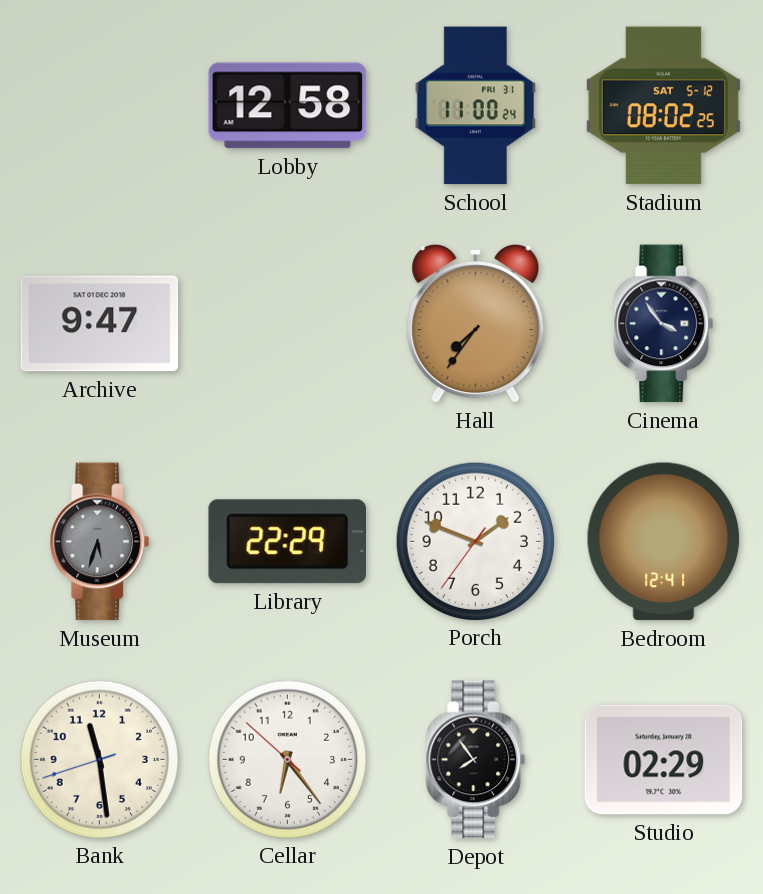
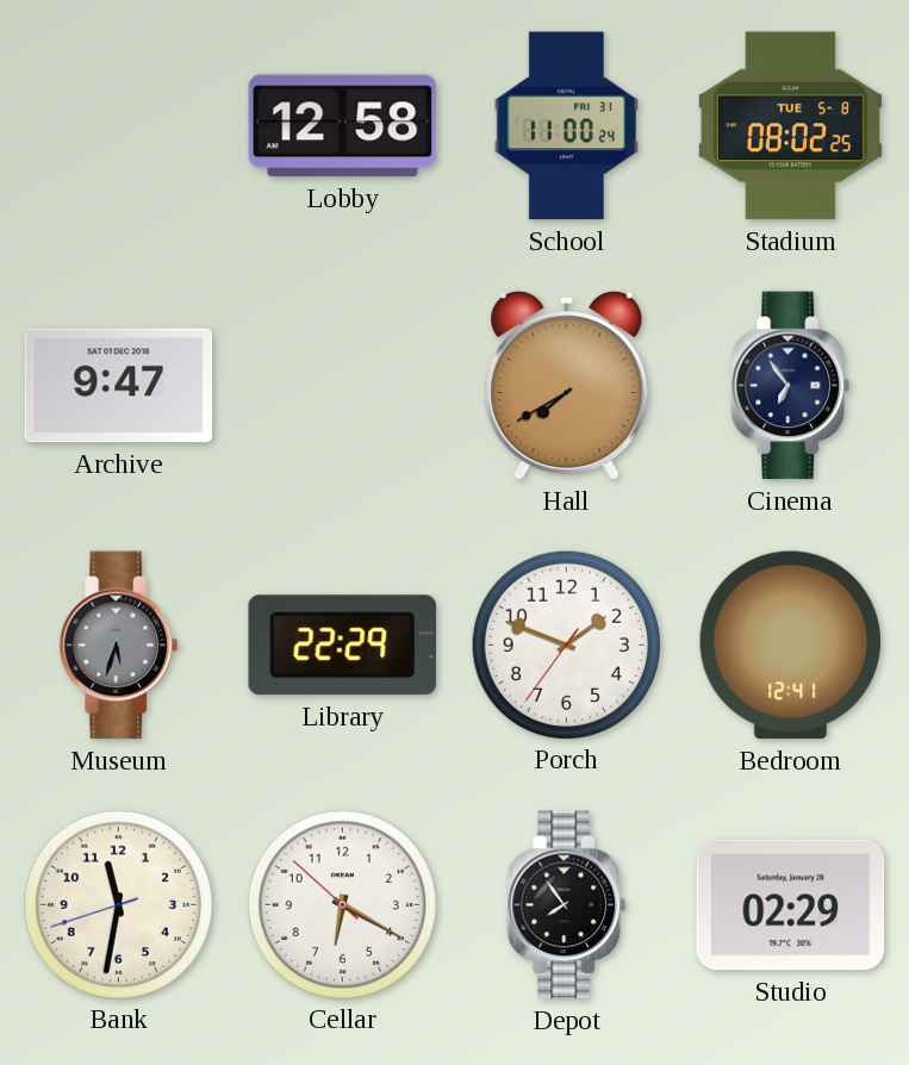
Stadium date: SAT 5-12 -> TUE 5-8
Hall: 7:36 -> 7:40
Cinema: 3:54 -> 6:54
Bank: 11:28 -> 11:31
Cellar: 6:23 -> 6:19
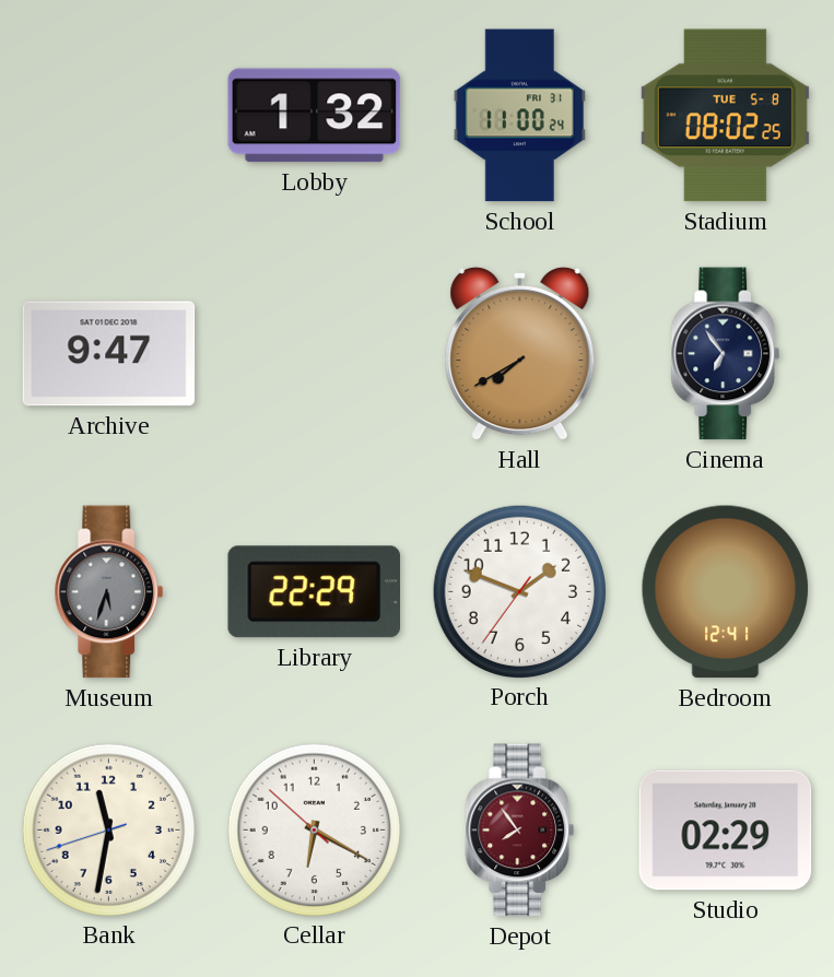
Lobby: 12:58 -> 1:32
Depot dial: black -> burgundy
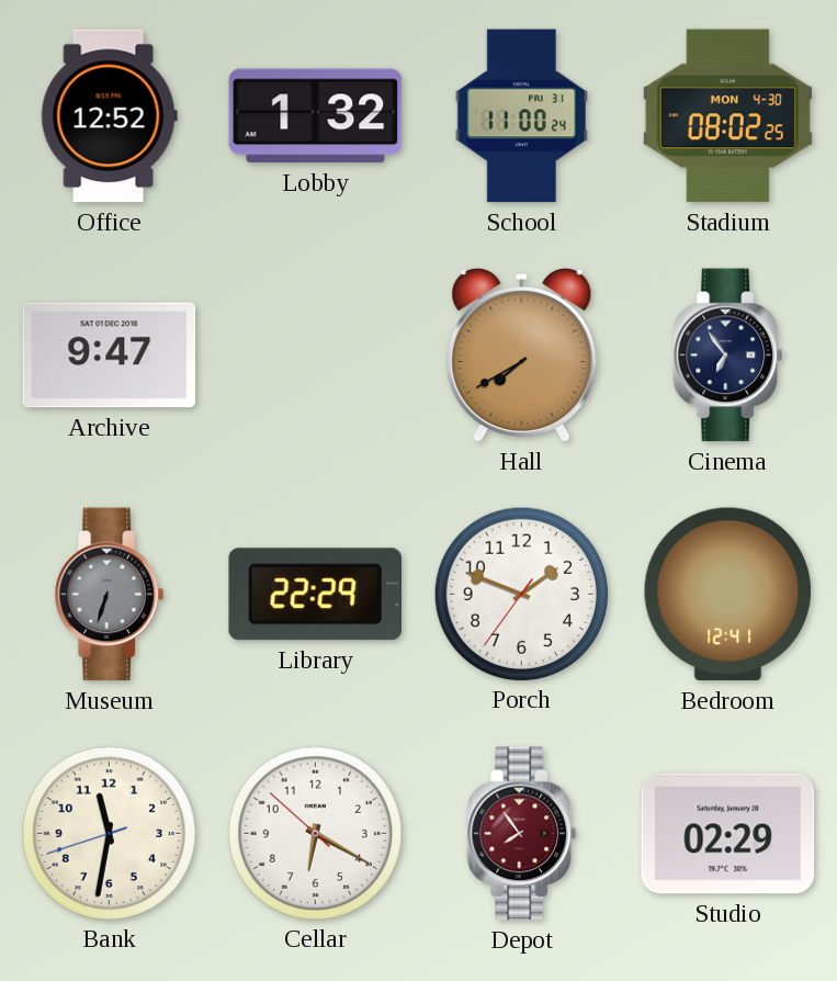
Office: none -> 12:52
Stadium date: TUE 5-8 -> MON 4-30
Museum: 5:33 -> 6:33
